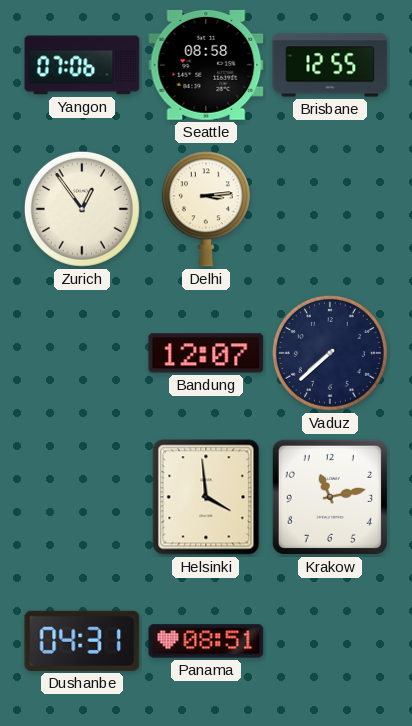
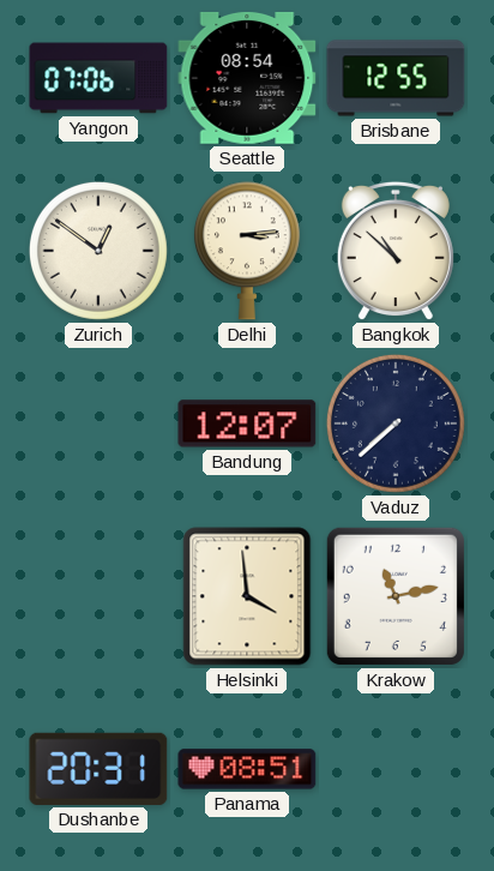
Seattle: 08:58 -> 08:54
Zurich: 12:54 -> 12:51
Bangkok: none -> 10:52
Dushanbe: 04:31 -> 20:31
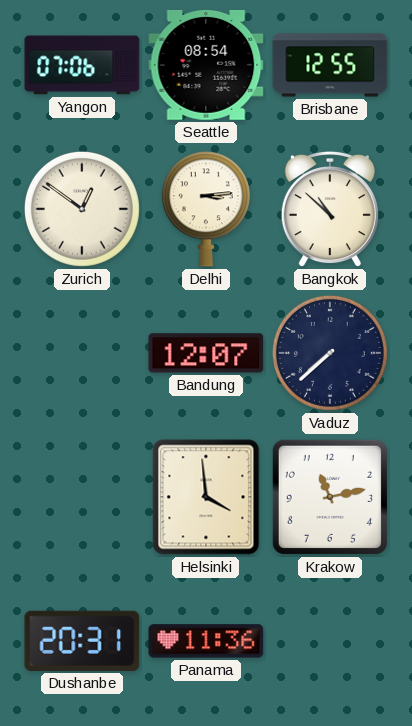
Panama: 08:51 -> 11:36
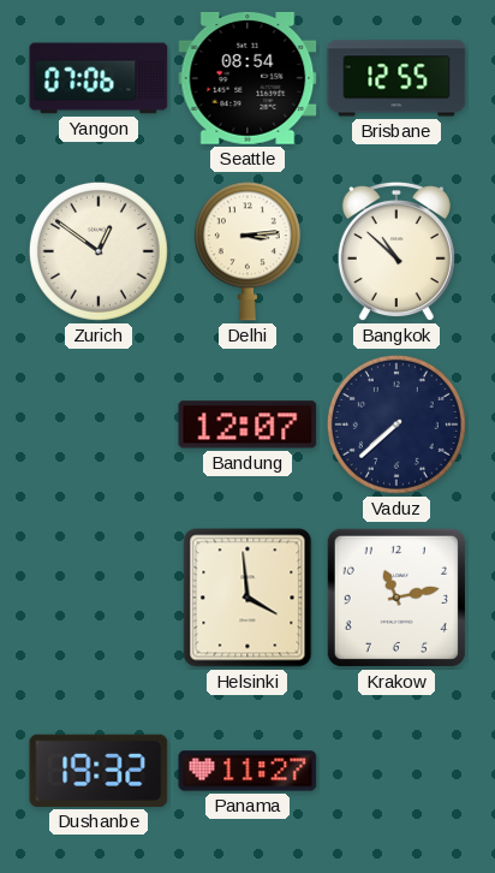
Dushanbe: 20:31 -> 19:32
Panama: 11:36 -> 11:27
